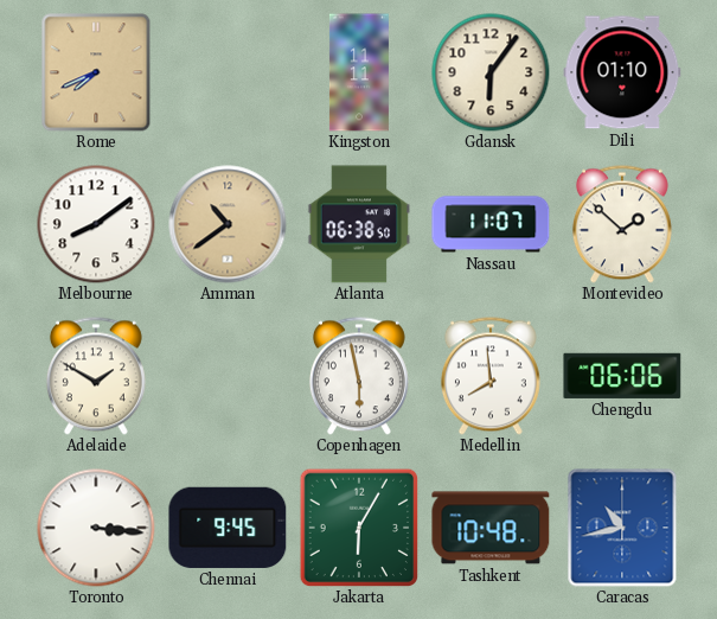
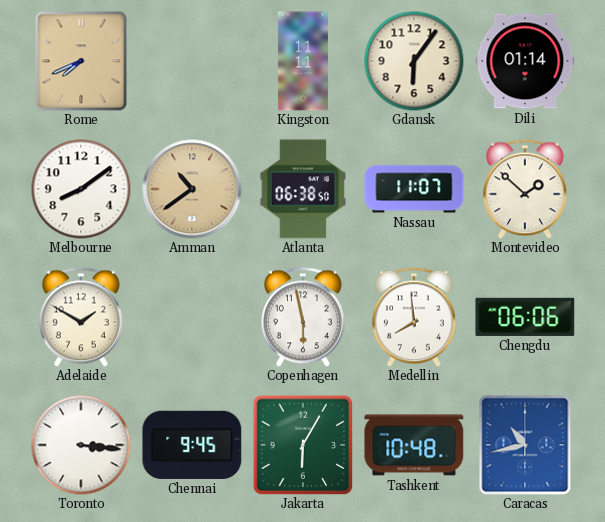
Dili: 01:10 -> 01:14
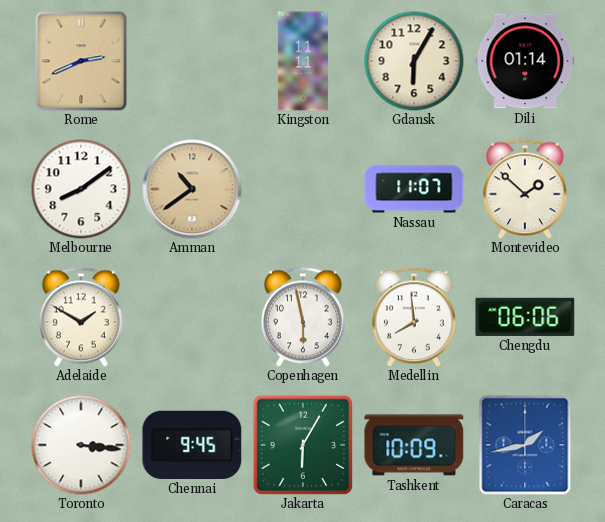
Rome: 7:41 -> 2:41
Gdansk: 6:06 -> 6:05
Atlanta: 06:38 -> none
Tashkent: 10:48 -> 10:09
Caracas: 10:43 -> 1:43
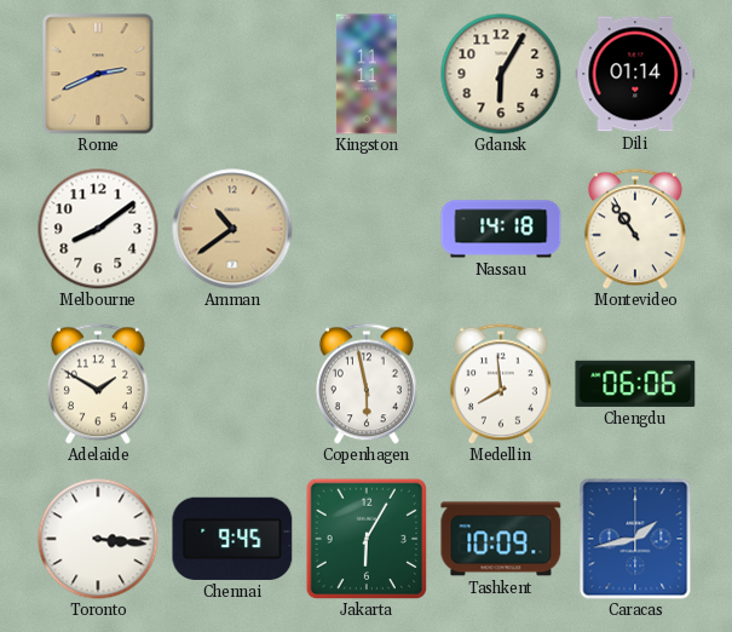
Nassau: 11:07 -> 14:18
Montevideo: 1:52 -> 10:54
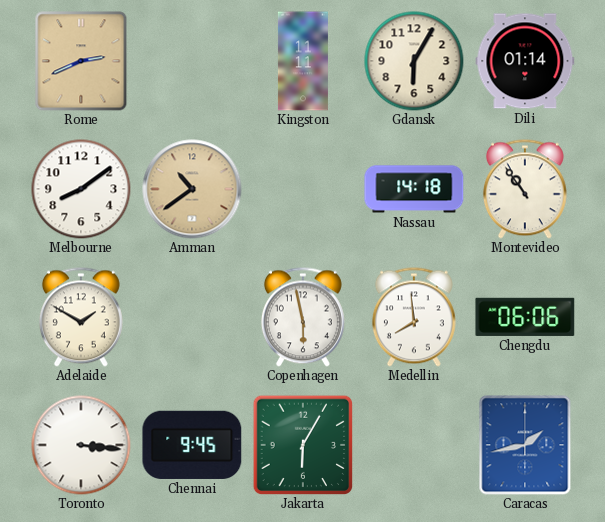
Tashkent: 10:09 -> none
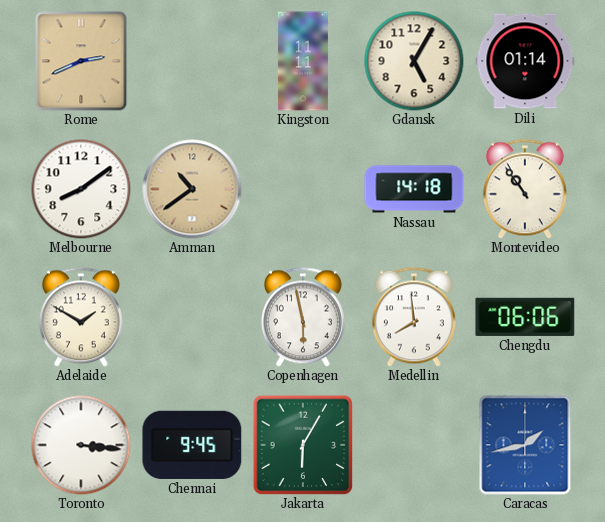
Gdansk: 6:05 -> 5:05
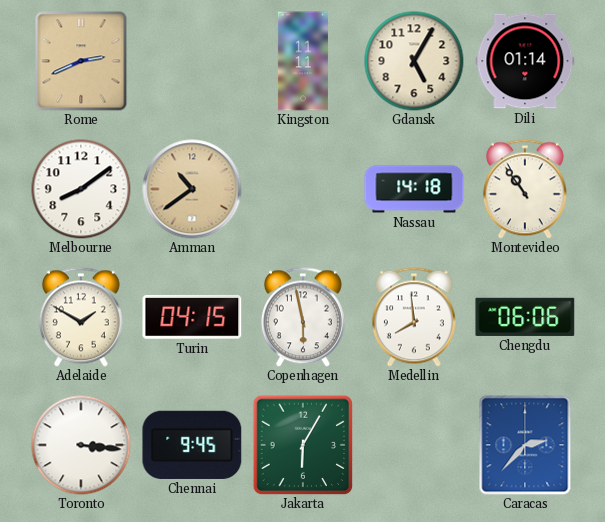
Turin: none -> 04:15
Caracas: 1:43 -> 2:37
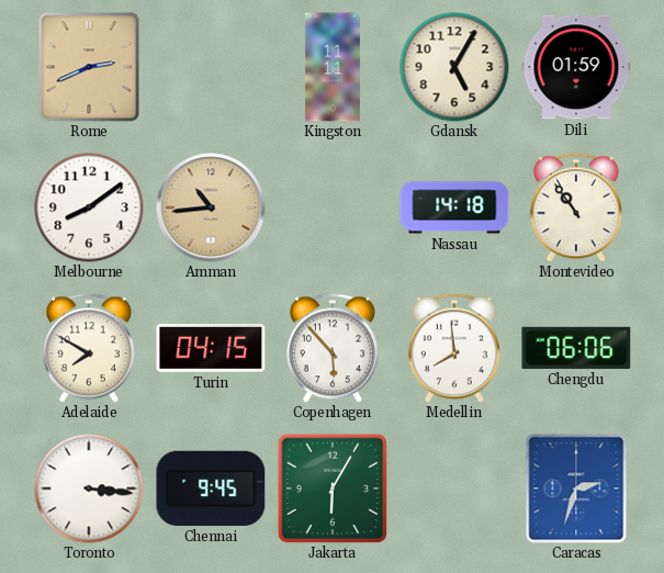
Dili: 01:14 -> 01:59
Amman: 10:39 -> 10:44
Adelaide: 1:50 -> 7:50
Copenhagen: 5:58 -> 5:53
Caracas: 2:37 -> 2:33
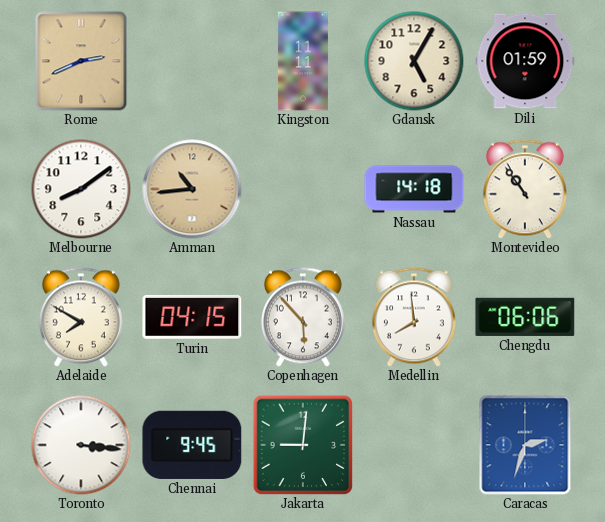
Jakarta: 6:05 -> 9:01
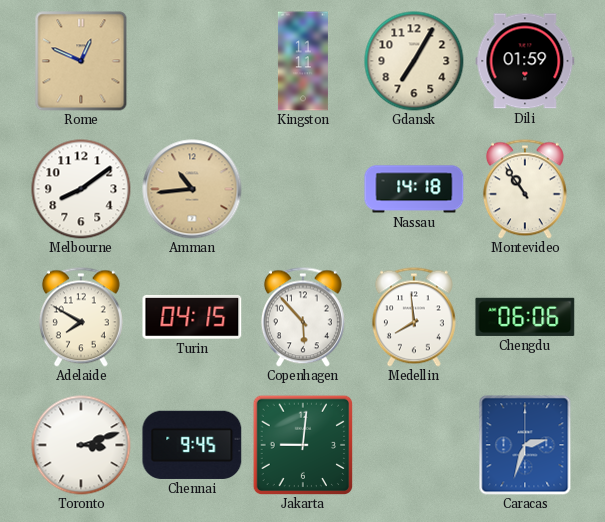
Rome: 2:41 -> 12:49
Gdansk: 5:05 -> 7:05
Toronto: 3:16 -> 3:12
